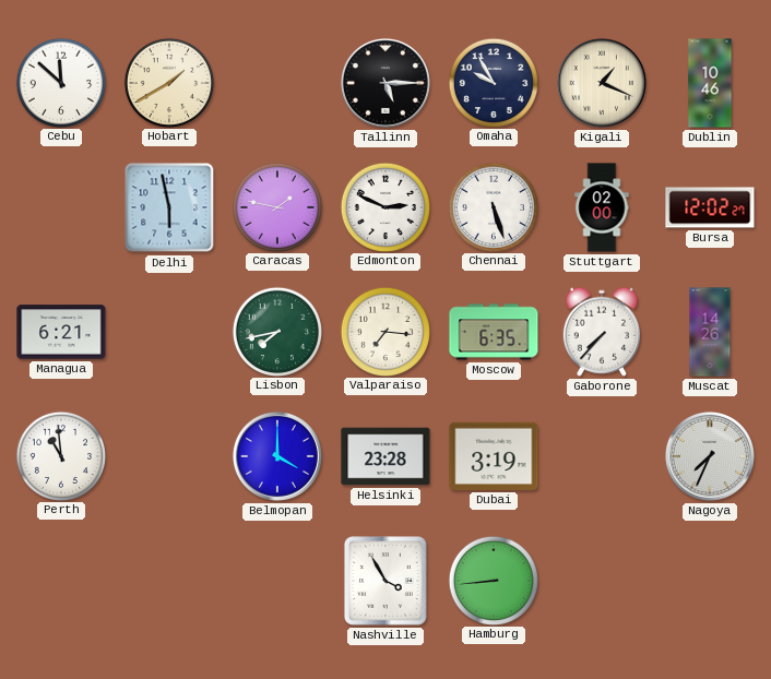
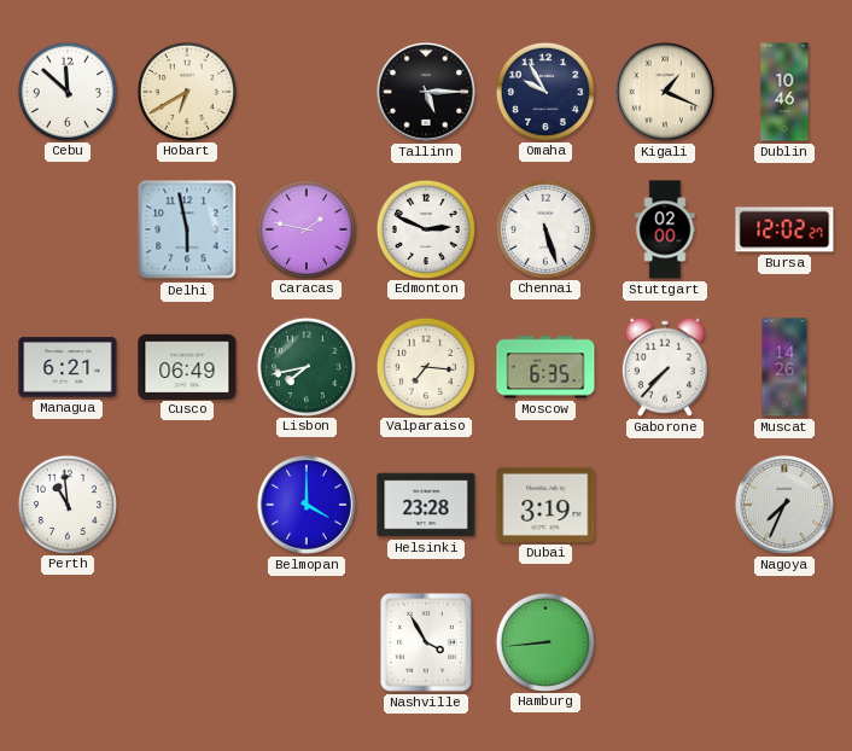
Hobart: 1:40 -> 6:40
Cusco: none -> 06:49
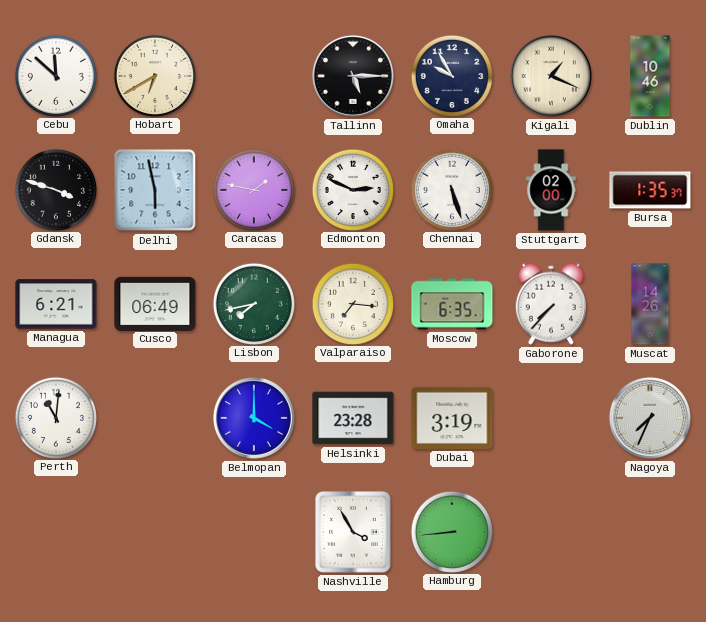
Gdansk: none -> 3:48
Bursa: 12:02 -> 1:35
Perth: 10:59 -> 11:01
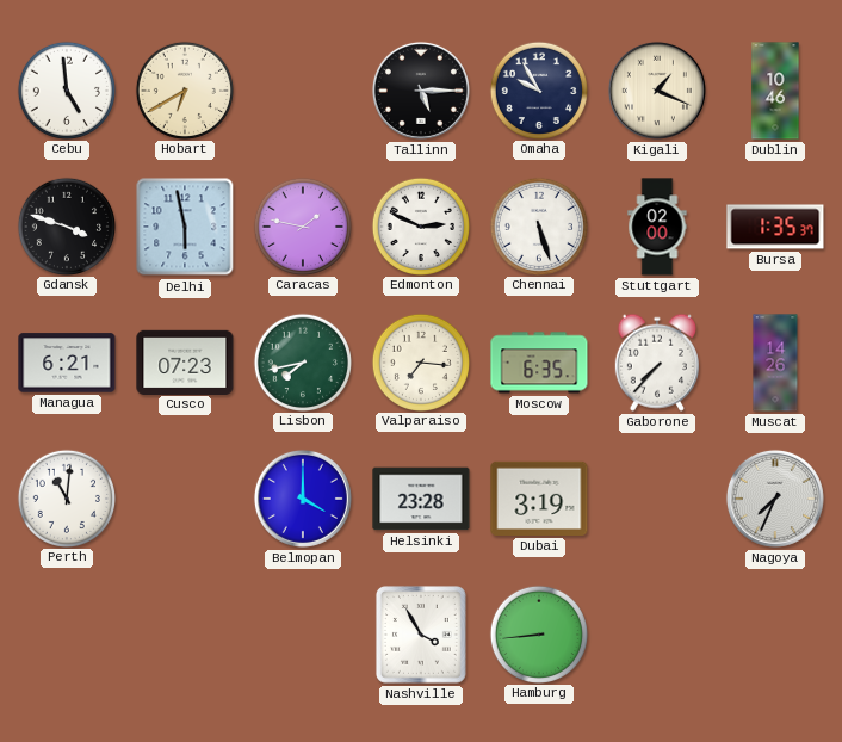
Cebu: 11:52 -> 4:59
Cusco: 06:49 -> 07:23
